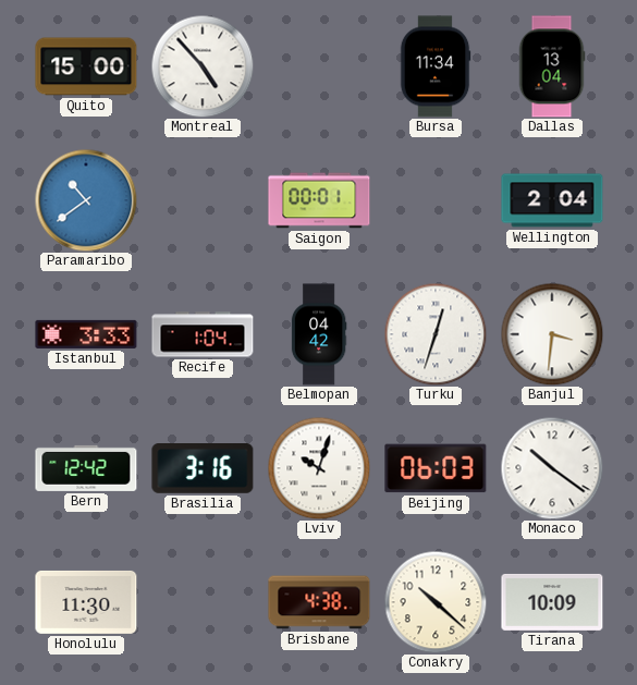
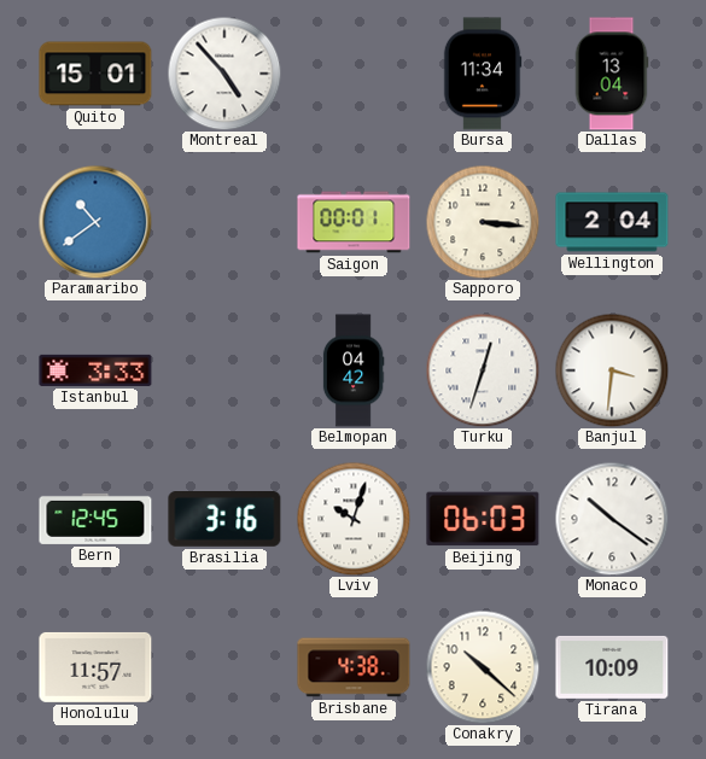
Quito: 15:00 -> 15:01
Sapporo: none -> 3:16
Recife: 1:04 -> none
Bern: 12:42 -> 12:45
Honolulu: 11:30 -> 11:57
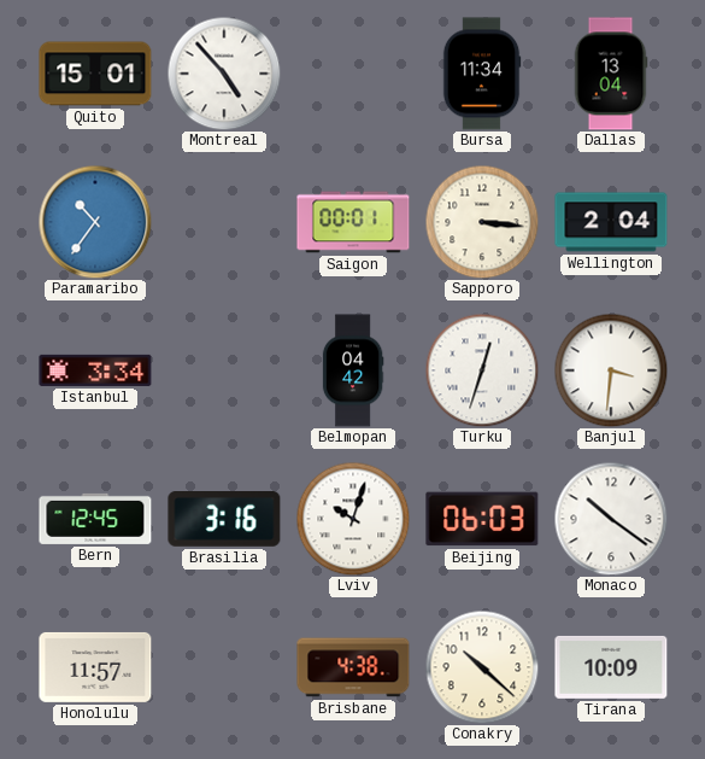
Paramaribo: 10:39 -> 10:36
Istanbul: 3:33 -> 3:34
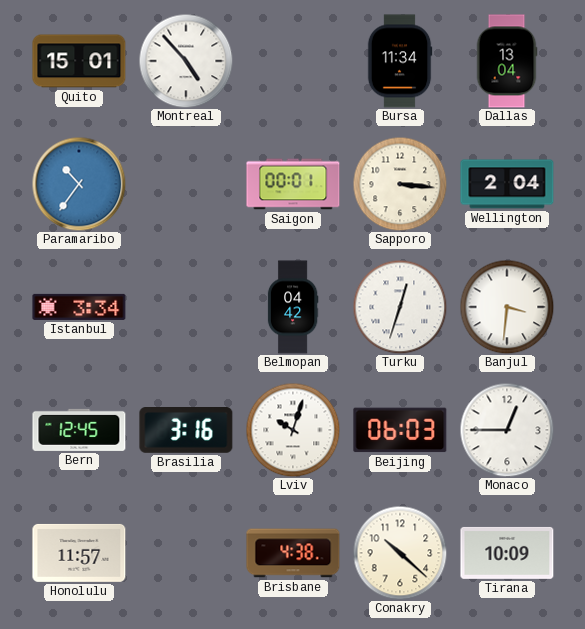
Monaco: 10:21 -> 12:45
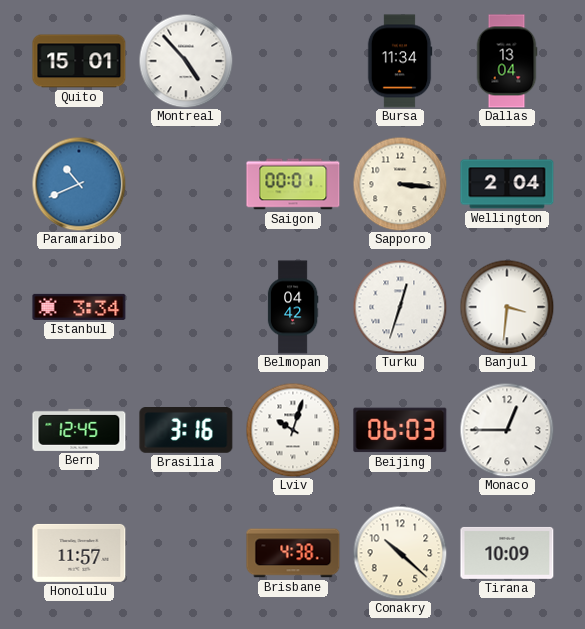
Paramaribo: 10:36 -> 10:41
